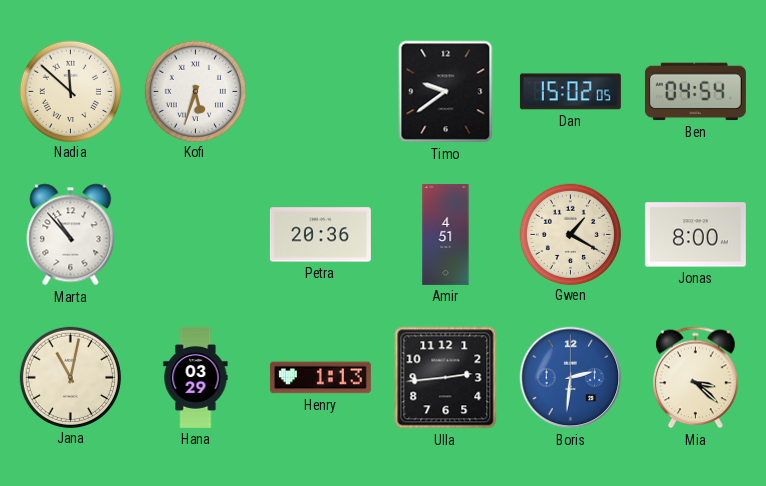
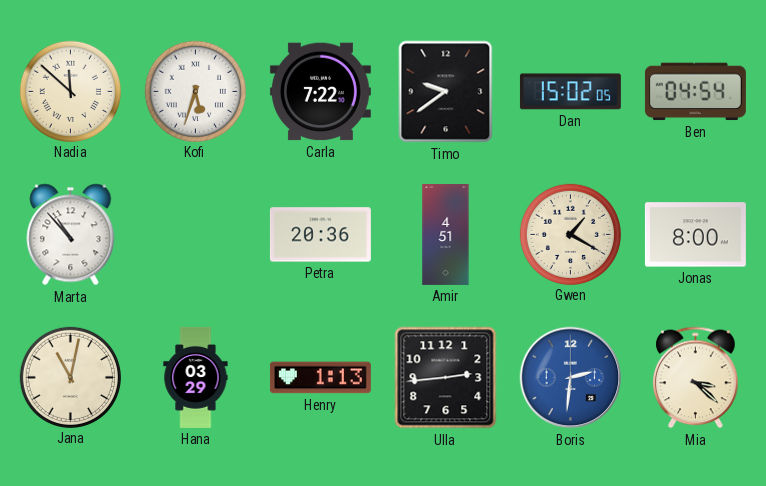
Carla: none -> 7:22
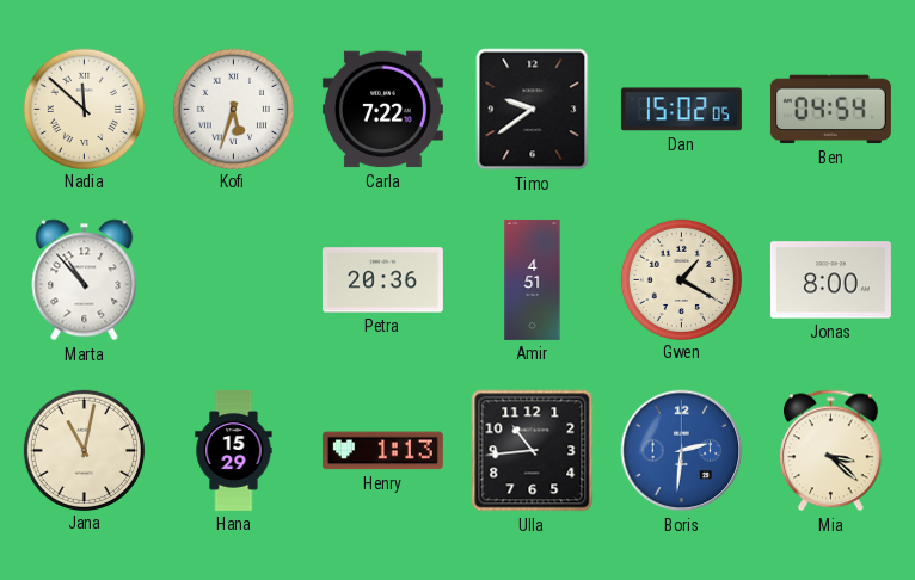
Hana: 03:29 -> 15:29
Ulla: 2:44 -> 10:44
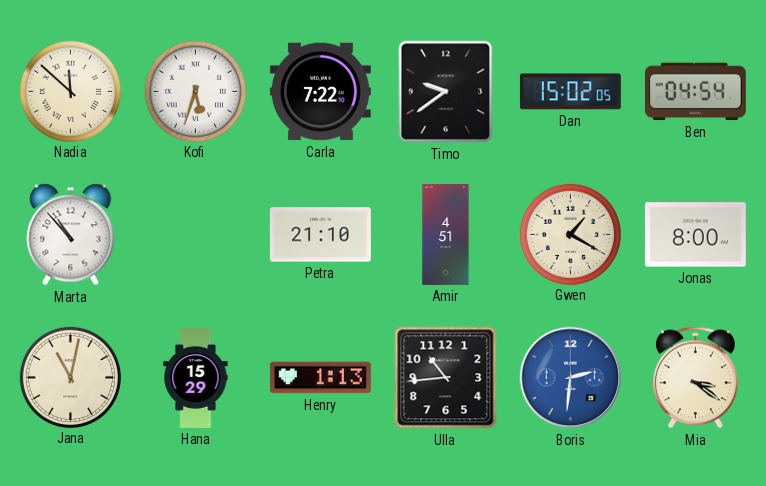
Petra: 20:36 -> 21:10
Mia: 3:22 -> 3:21
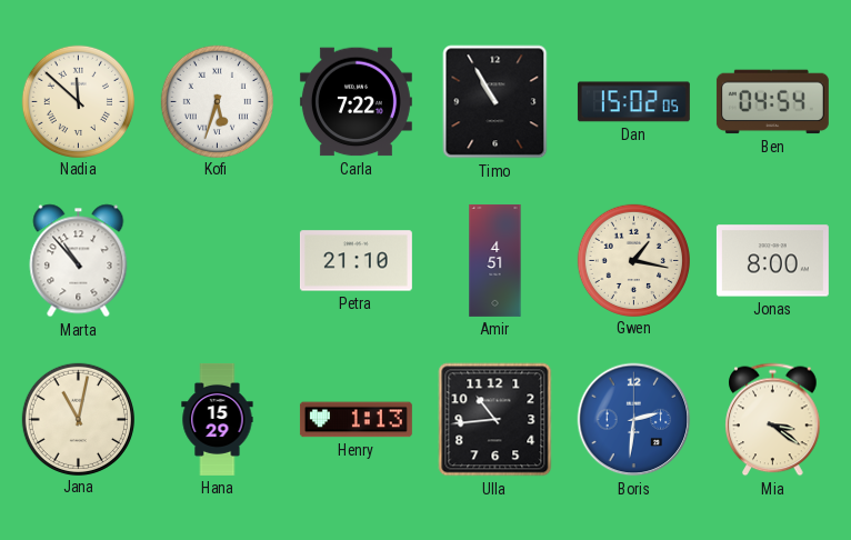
Timo: 9:39 -> 10:55
Gwen: 1:20 -> 1:17
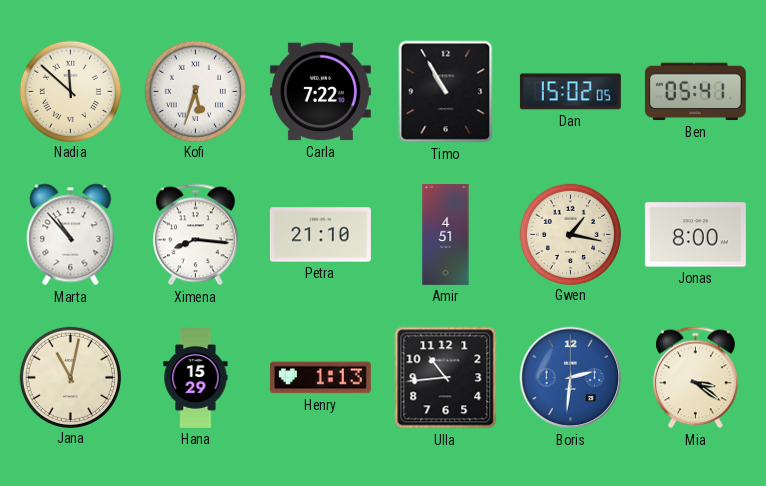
Ben: 04:54 -> 05:41
Ximena: none -> 8:16
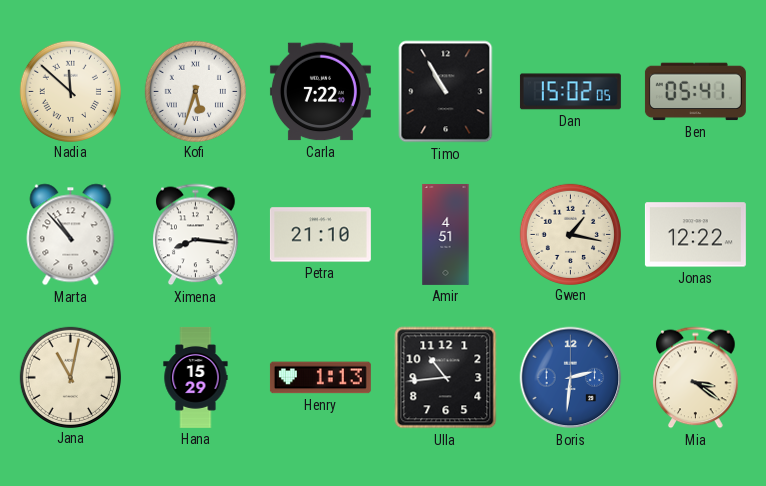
Jonas: 8:00 -> 12:22
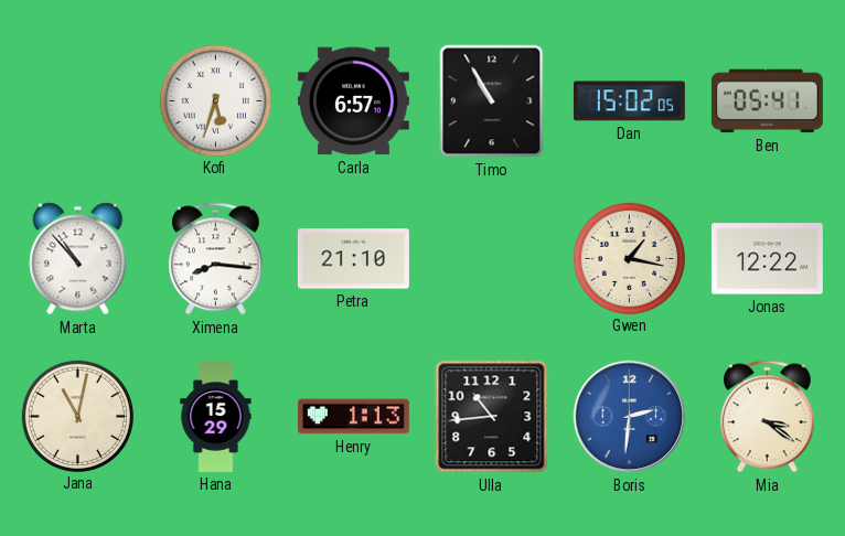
Nadia: 11:52 -> none
Carla: 7:22 -> 6:57
Amir: 4:51 -> none
